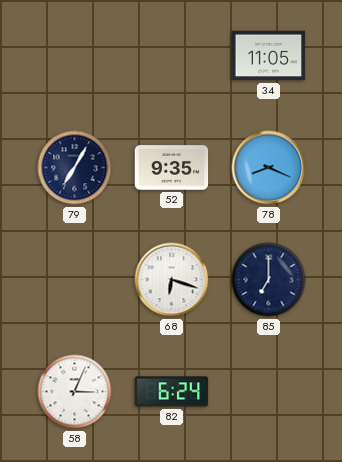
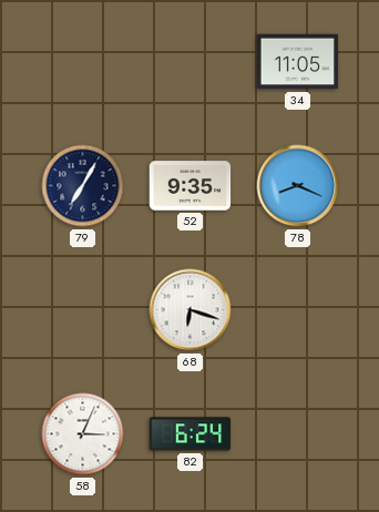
85: 7:00 -> none
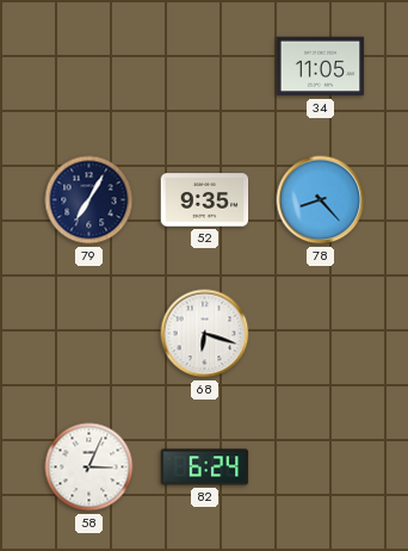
78: 8:19 -> 8:23
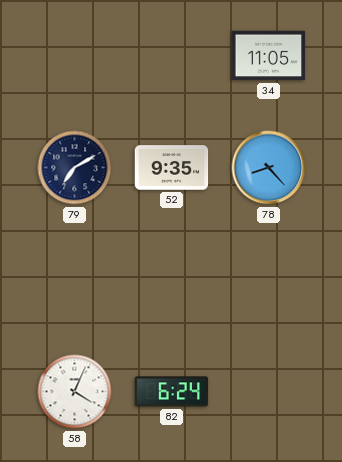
79: 7:05 -> 7:10
68: 6:18 -> none
58: 3:04 -> 4:04
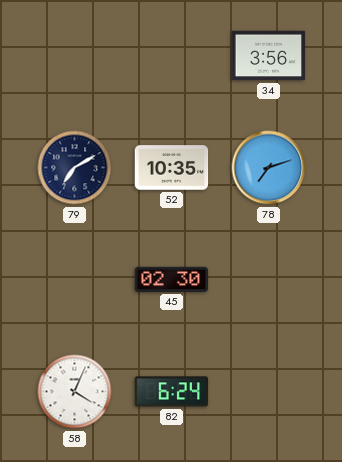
34: 11:05 -> 3:56
52: 9:35 -> 10:35
78: 8:23 -> 7:12
45: none -> 02:30
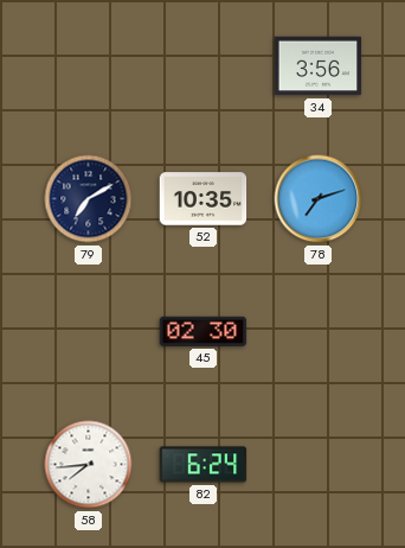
58: 4:04 -> 7:44
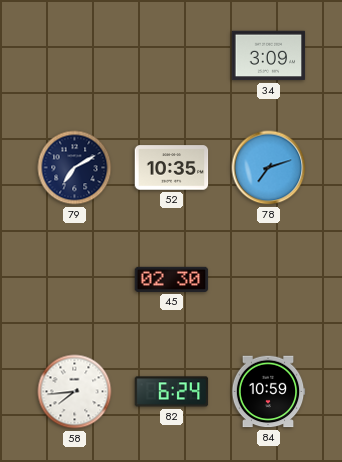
34: 3:56 -> 3:09
84: none -> 10:59
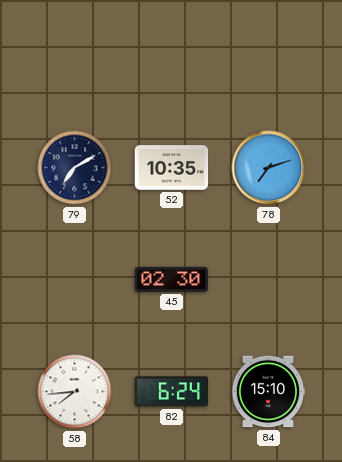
34: 3:09 -> none
84: 10:59 -> 15:10
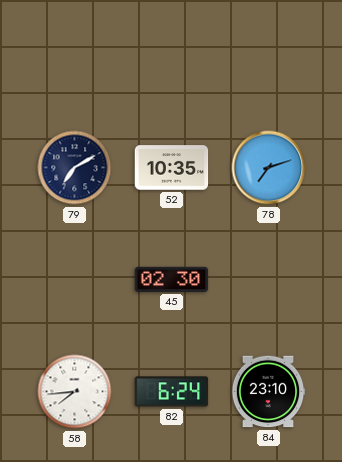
84: 15:10 -> 23:10
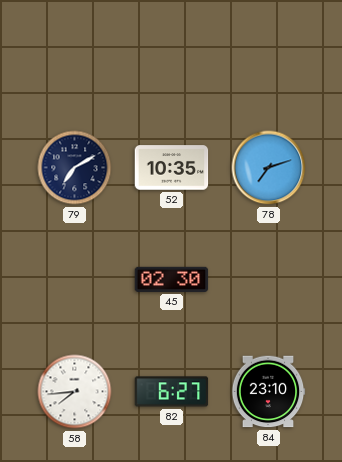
82: 6:24 -> 6:27
